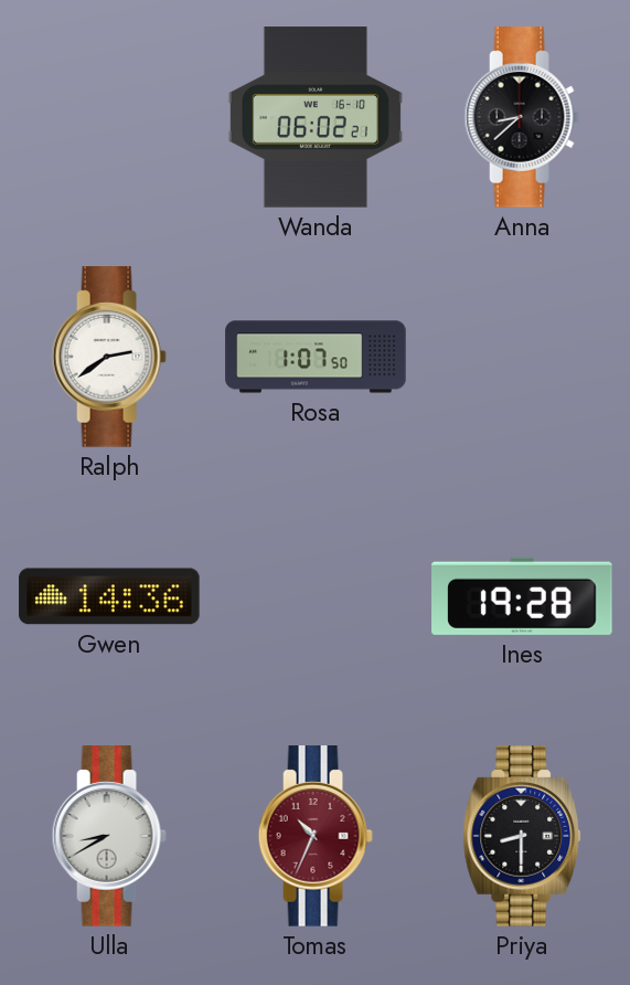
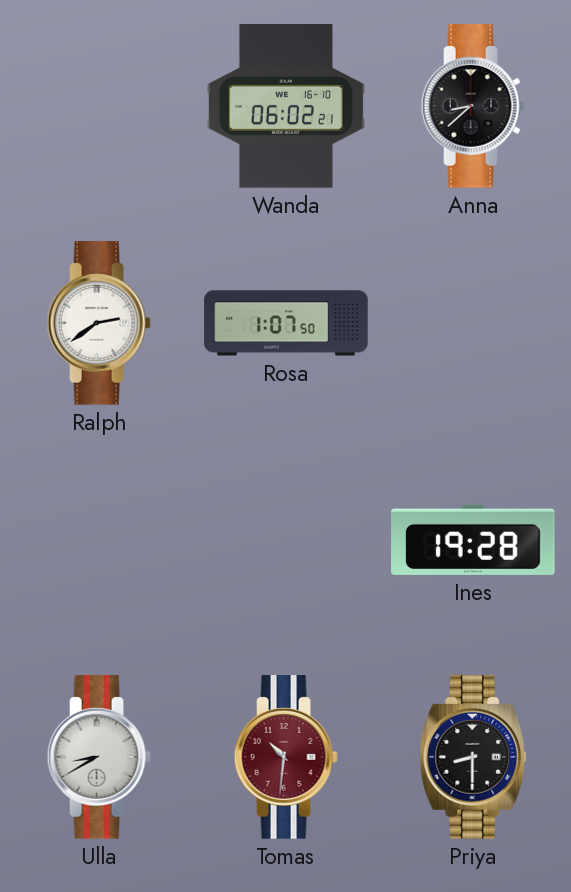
Gwen: 14:36 -> none
Tomas: 10:34 -> 10:31
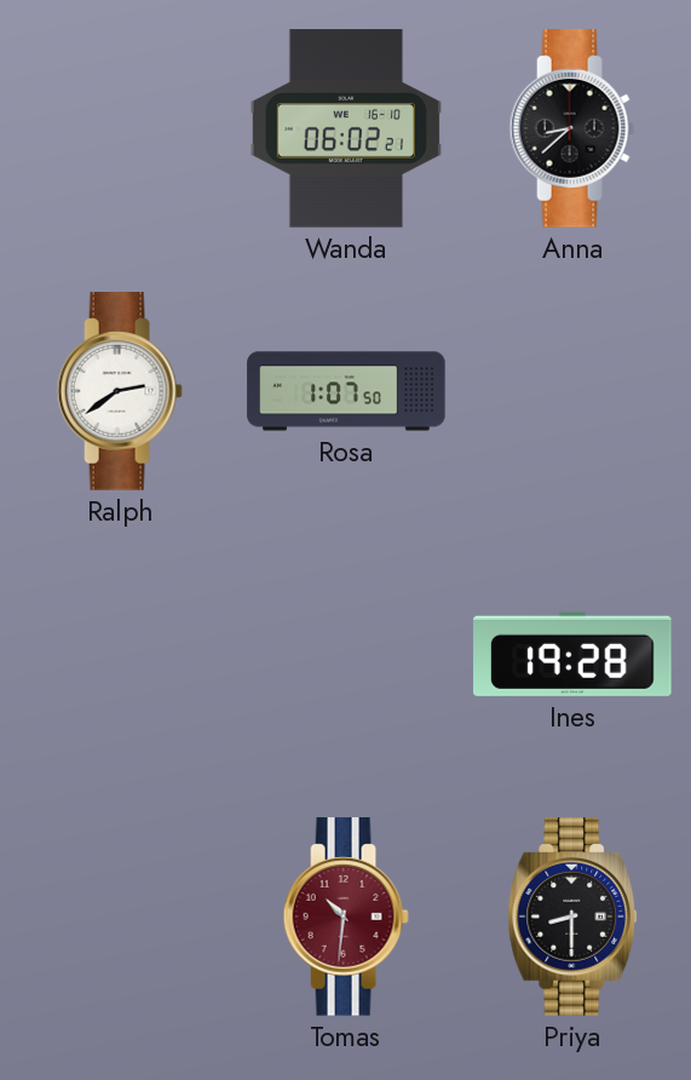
Ulla: 8:40 -> none
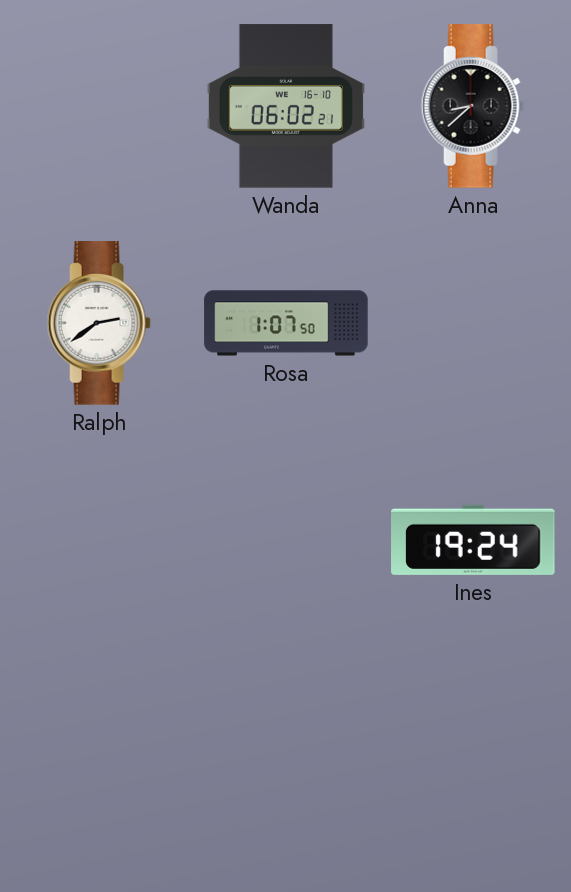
Ines: 19:28 -> 19:24
Tomas: 10:31 -> none
Priya: 8:30 -> none
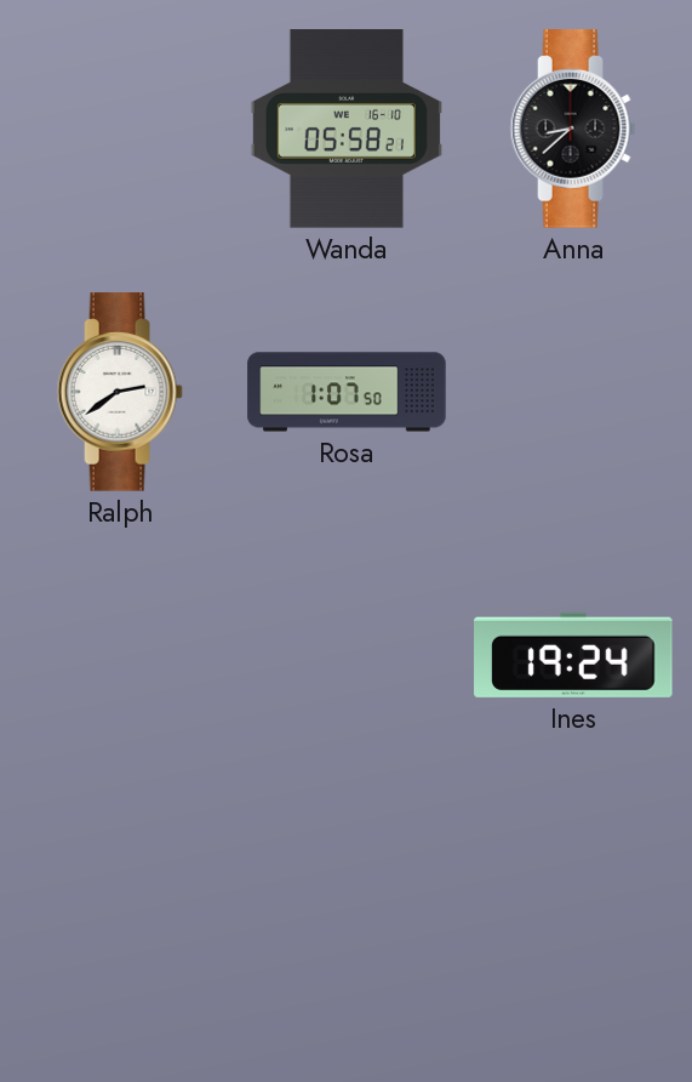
Wanda: 06:02 -> 05:58
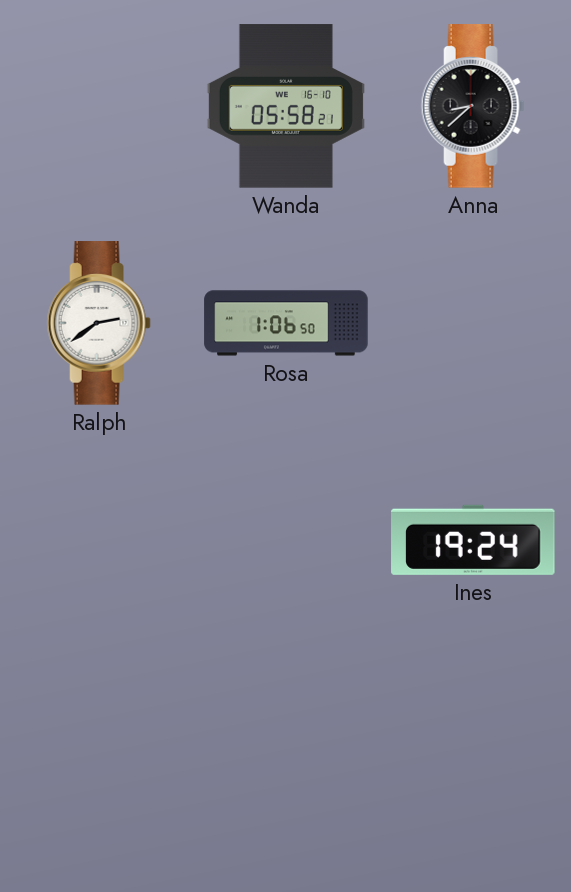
Rosa: 1:07 -> 1:06
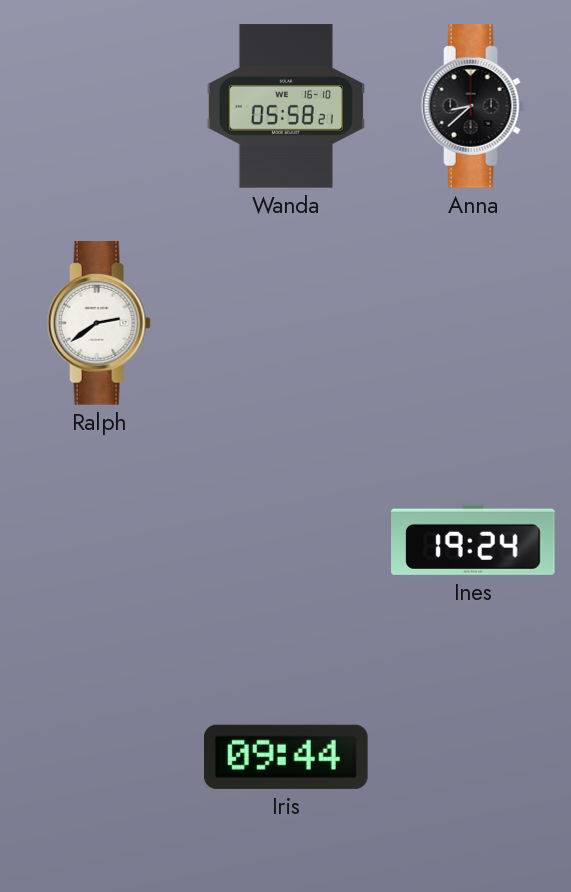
Rosa: 1:06 -> none
Iris: none -> 09:44
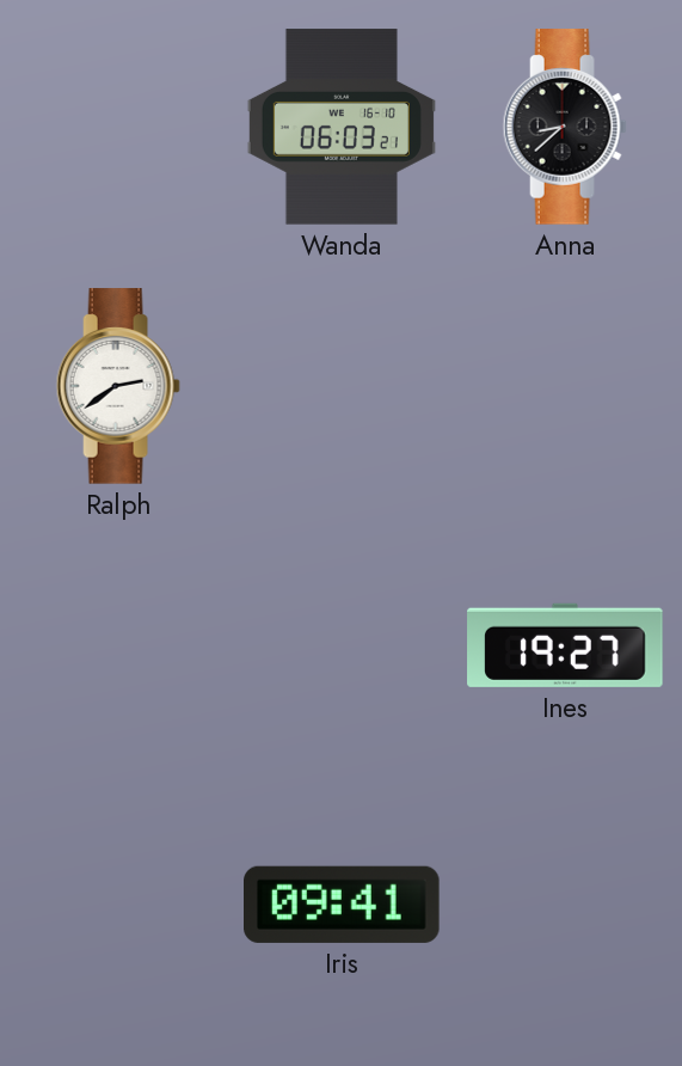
Wanda: 05:58 -> 06:03
Ines: 19:24 -> 19:27
Iris: 09:44 -> 09:41
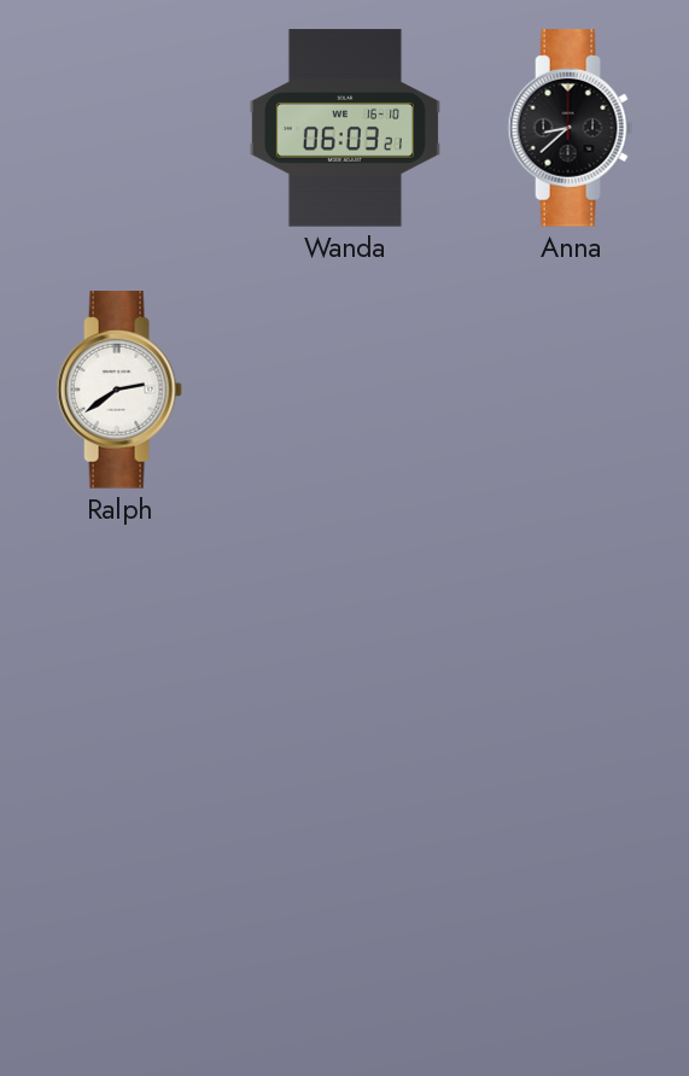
Ines: 19:27 -> none
Iris: 09:41 -> none
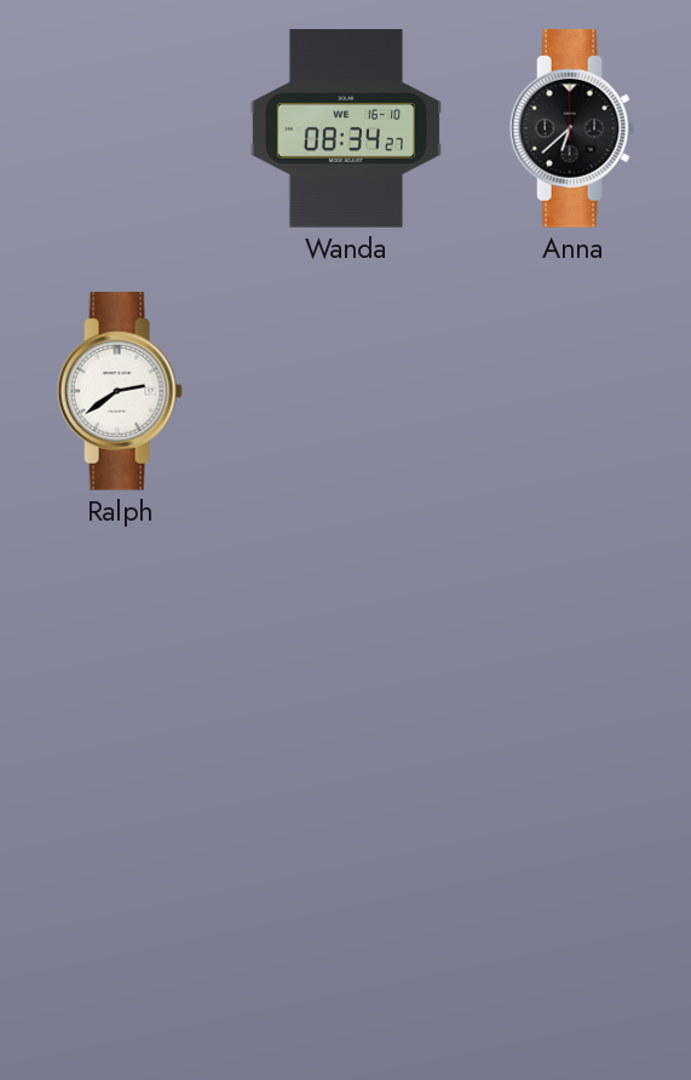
Wanda: 06:03 -> 08:34
Anna: 8:38 -> 6:38
